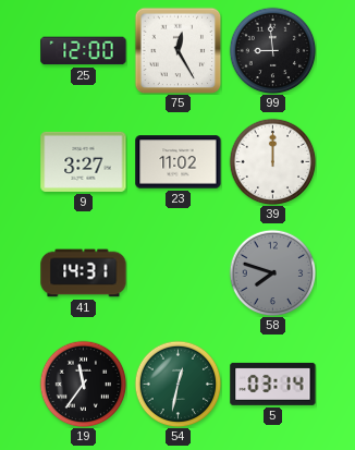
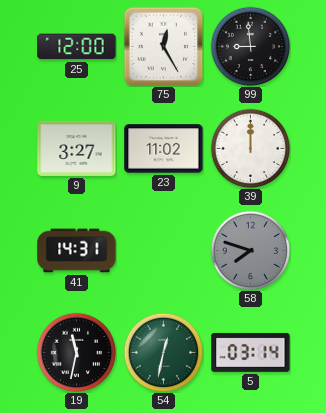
19: 11:36 -> 11:32
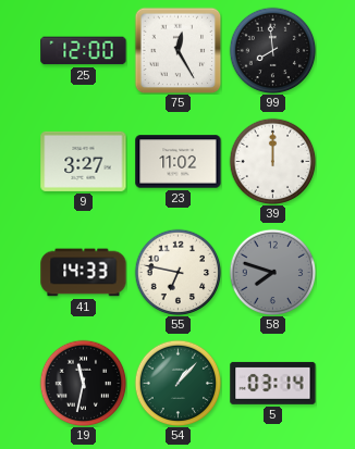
99: 8:59 -> 7:59
41: 14:31 -> 14:33
55: none -> 6:47
54: 12:32 -> 1:07
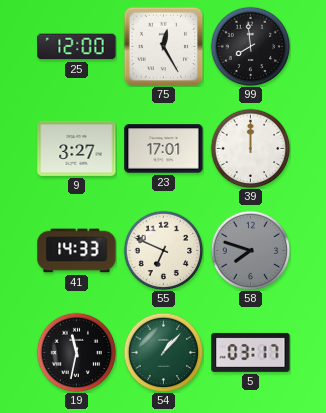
23: 11:02 -> 17:01
55: 6:47 -> 6:49
5: 03:14 -> 03:17
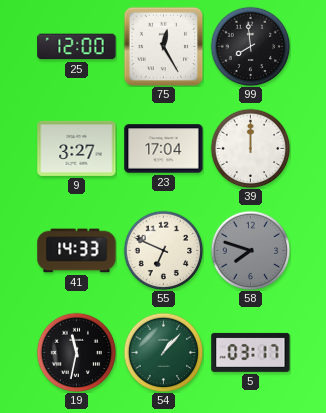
23: 17:01 -> 17:04
